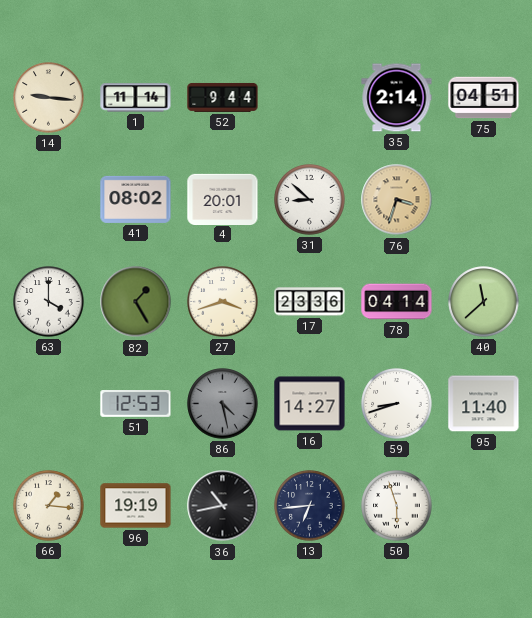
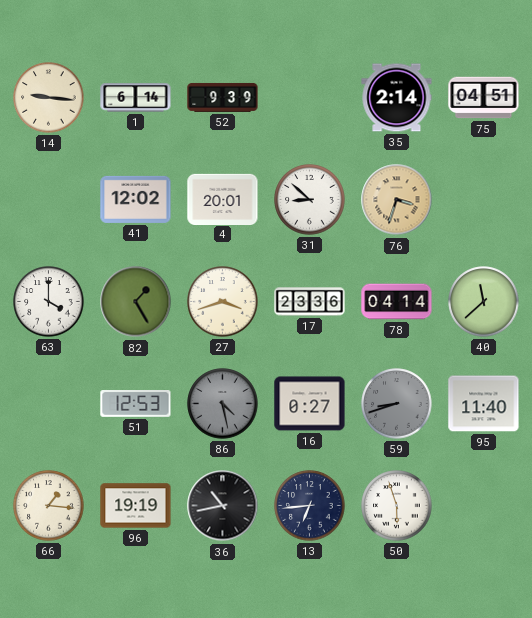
1: 11:14 -> 6:14
52: 9:44 -> 9:39
41: 08:02 -> 12:02
16: 14:27 -> 0:27
59 dial: white -> grey
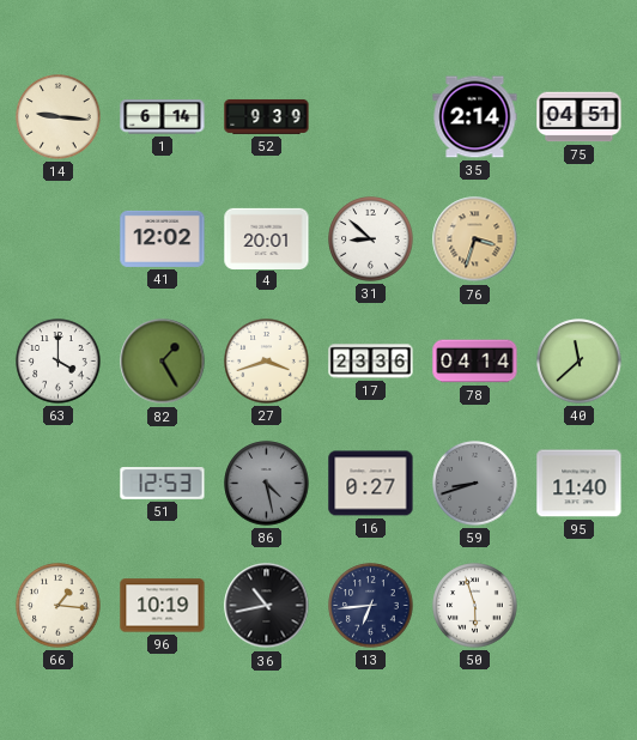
96: 19:19 -> 10:19
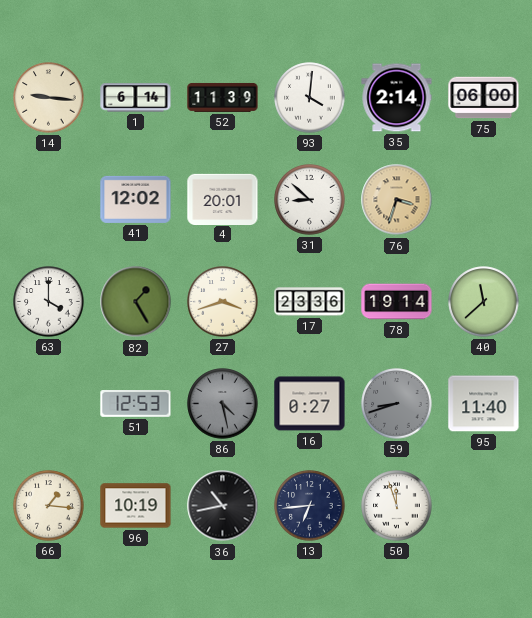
52: 9:39 -> 11:39
93: none -> 4:01
75: 04:51 -> 06:00
78: 04:14 -> 19:14
50: 5:57 -> 11:57
